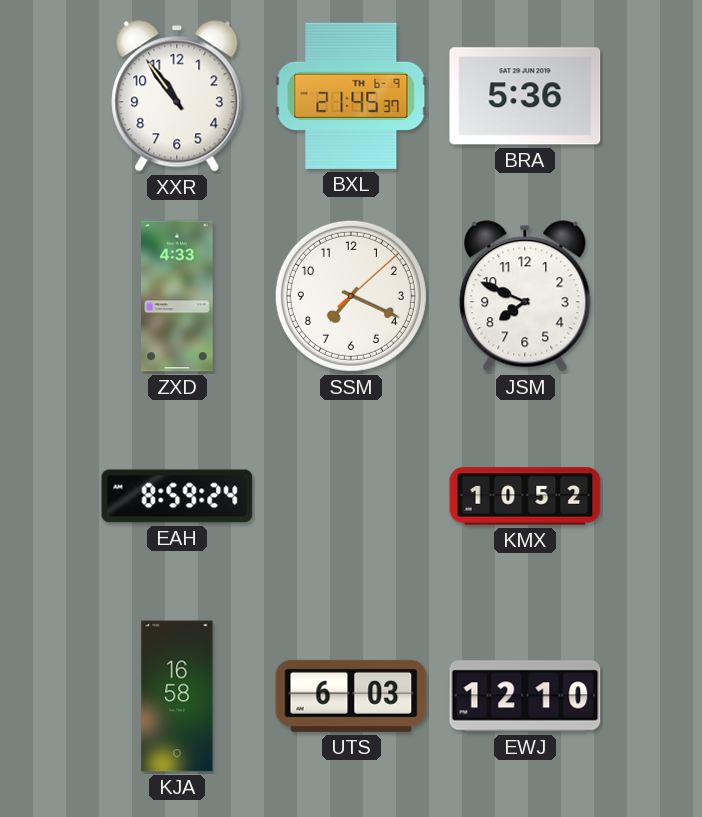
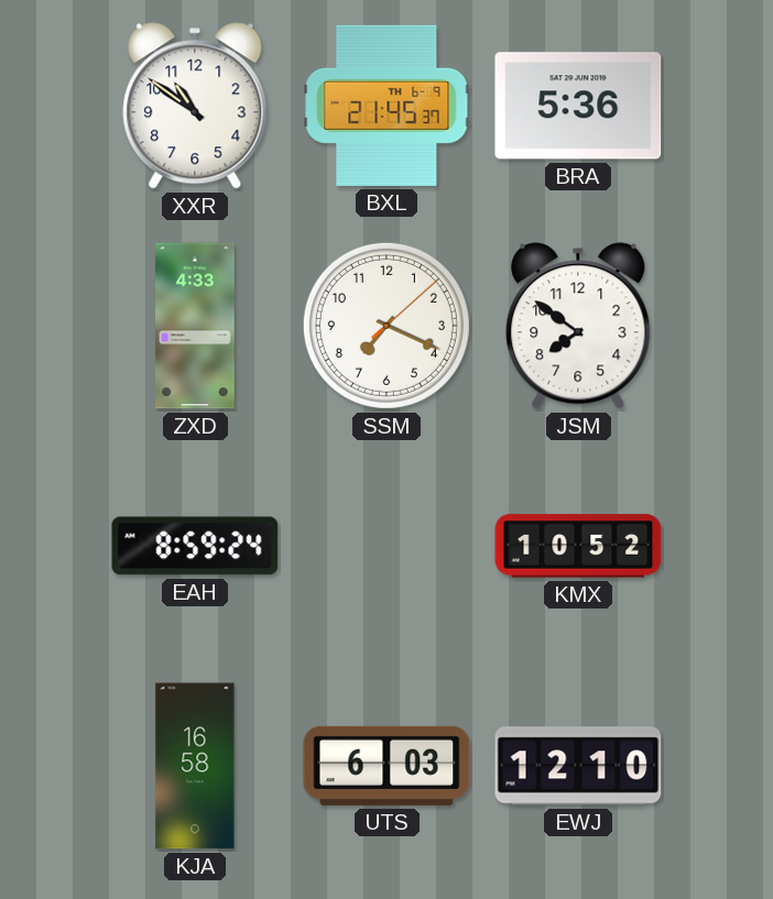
XXR: 10:54 -> 10:51
JSM: 7:49 -> 7:51
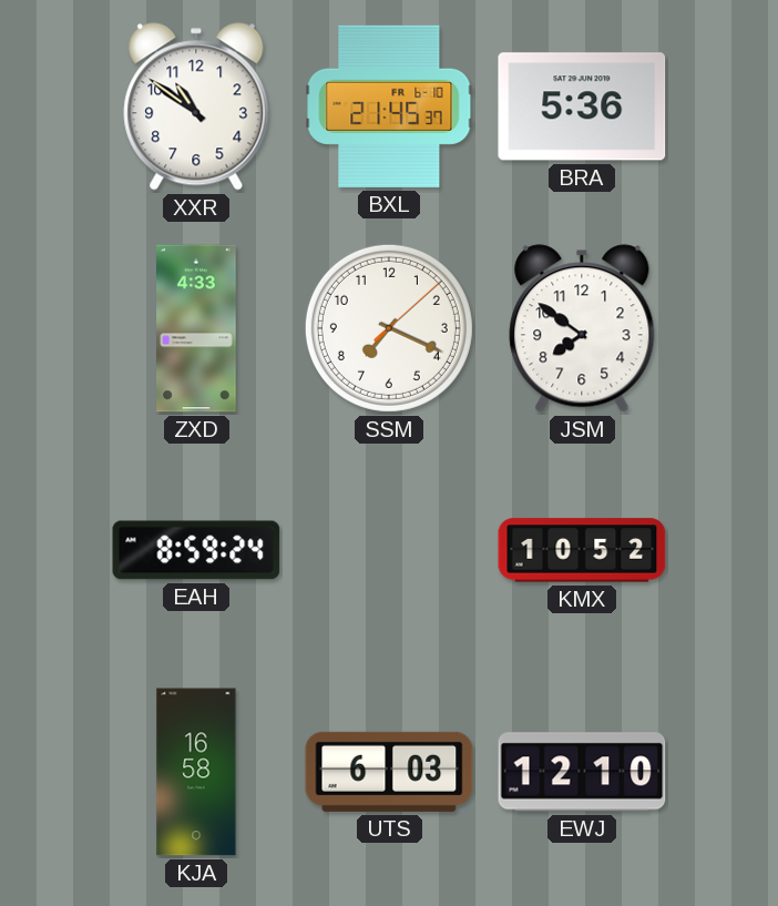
BXL date: TH 6-9 -> FR 6-10
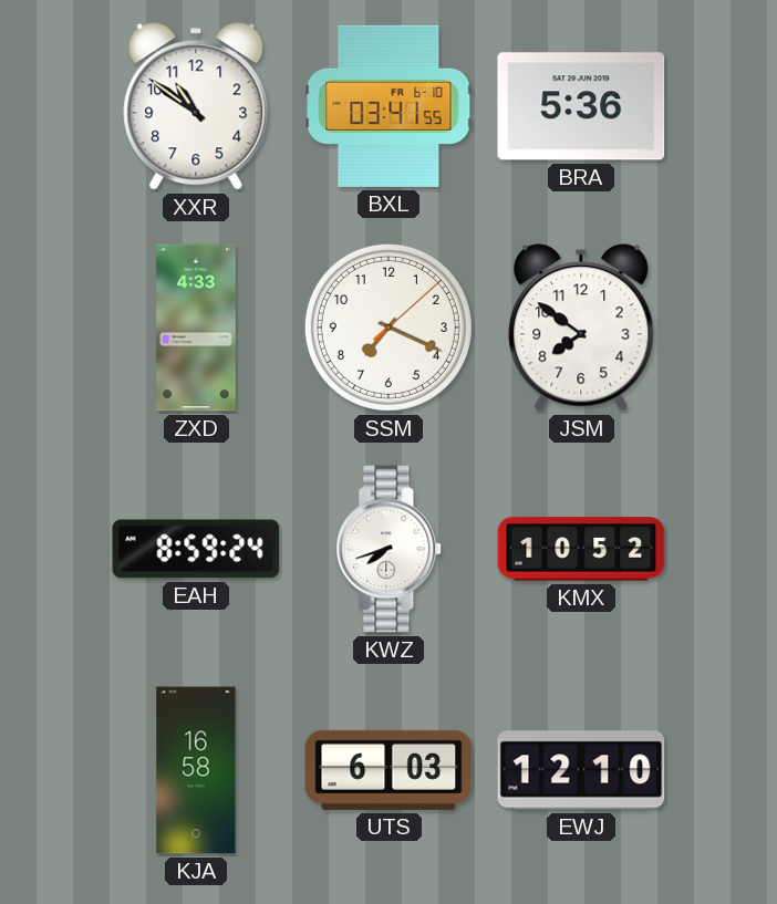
BXL: 21:45 -> 03:41
KWZ: none -> 7:42
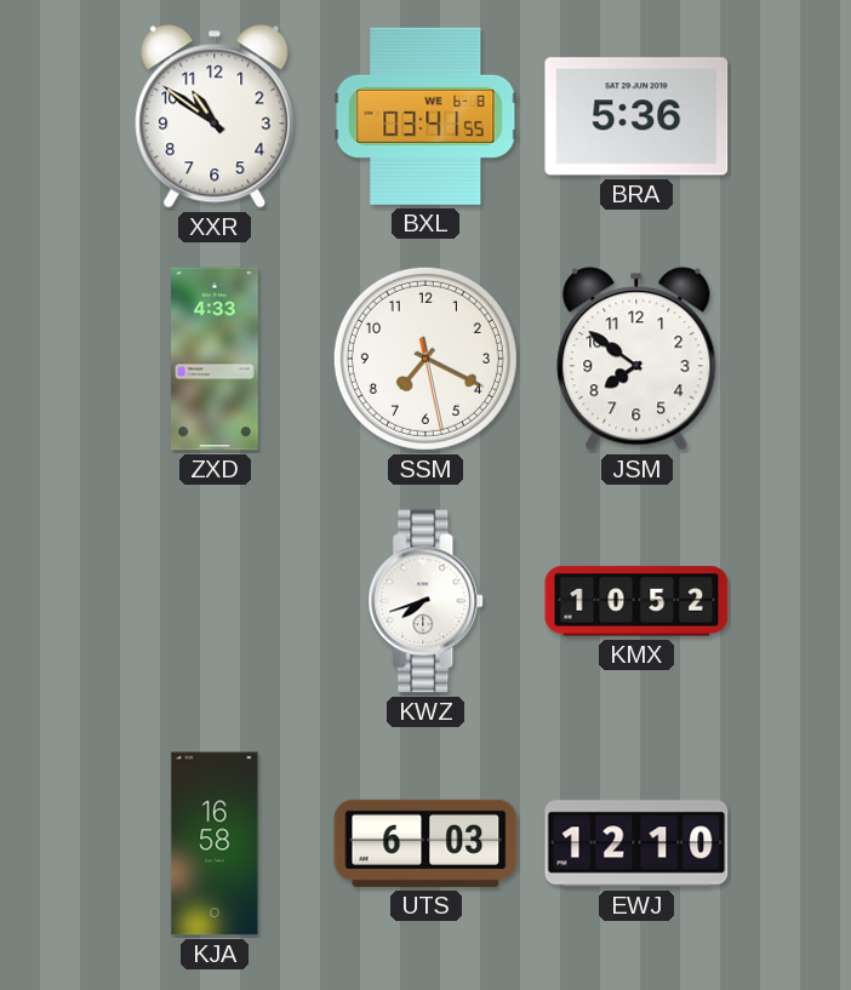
BXL date: FR 6-10 -> WE 6-8
SSM: 7:19:08 -> 7:19:28
EAH: 8:59 -> none
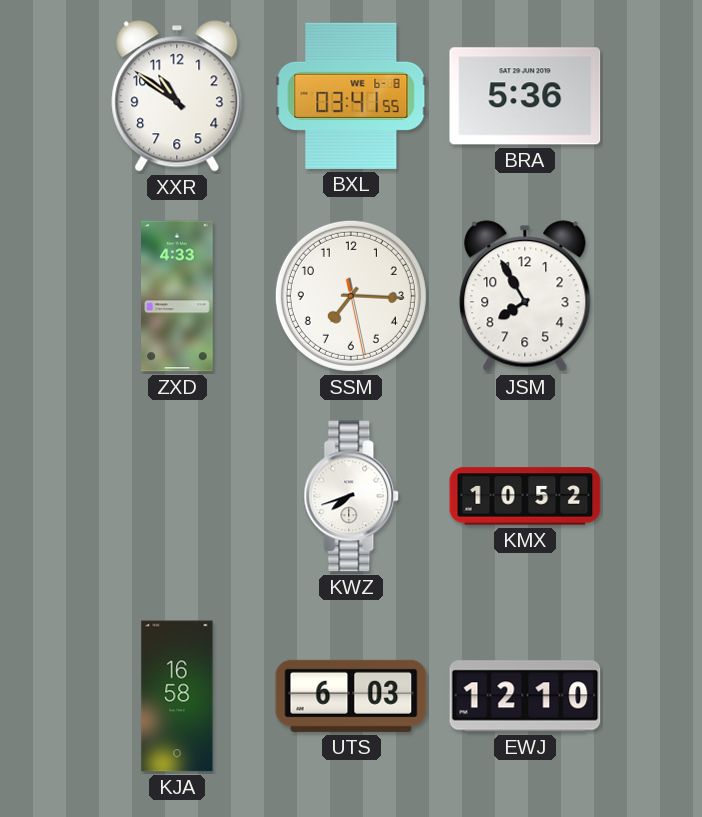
SSM: 7:19 -> 7:15
JSM: 7:51 -> 7:55
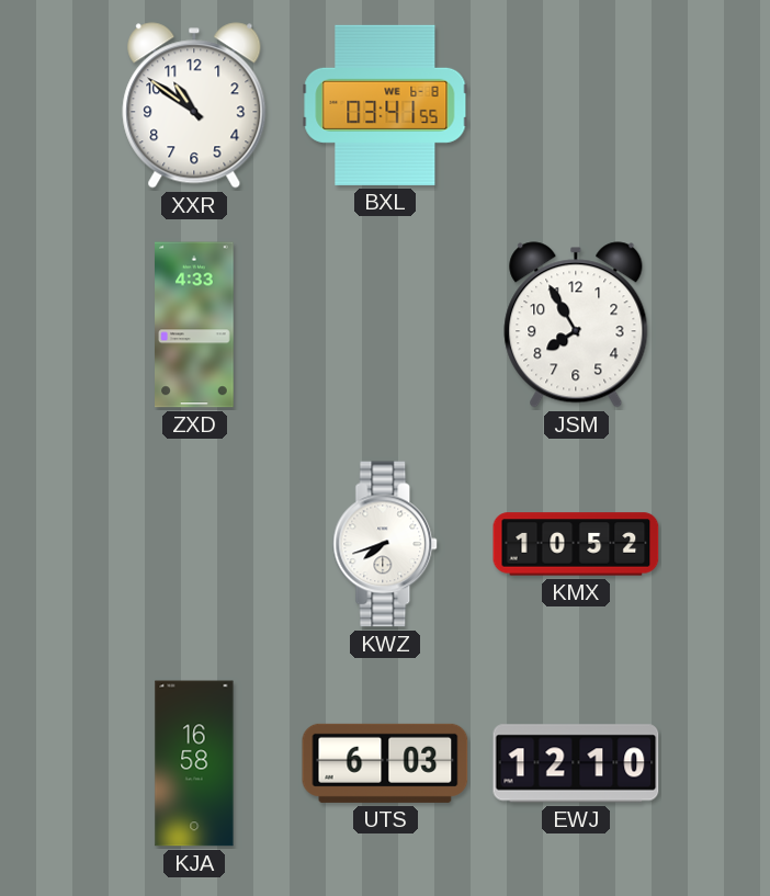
BRA: 5:36 -> none
SSM: 7:15 -> none
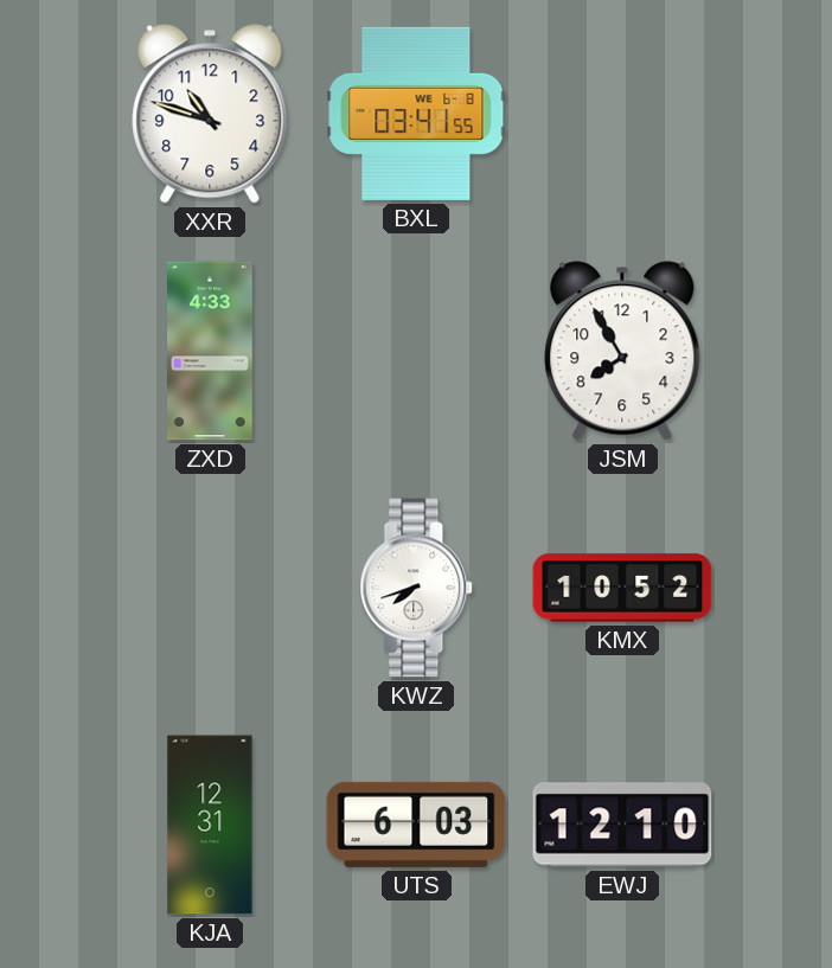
XXR: 10:51 -> 10:48
KJA: 16:58 -> 12:31
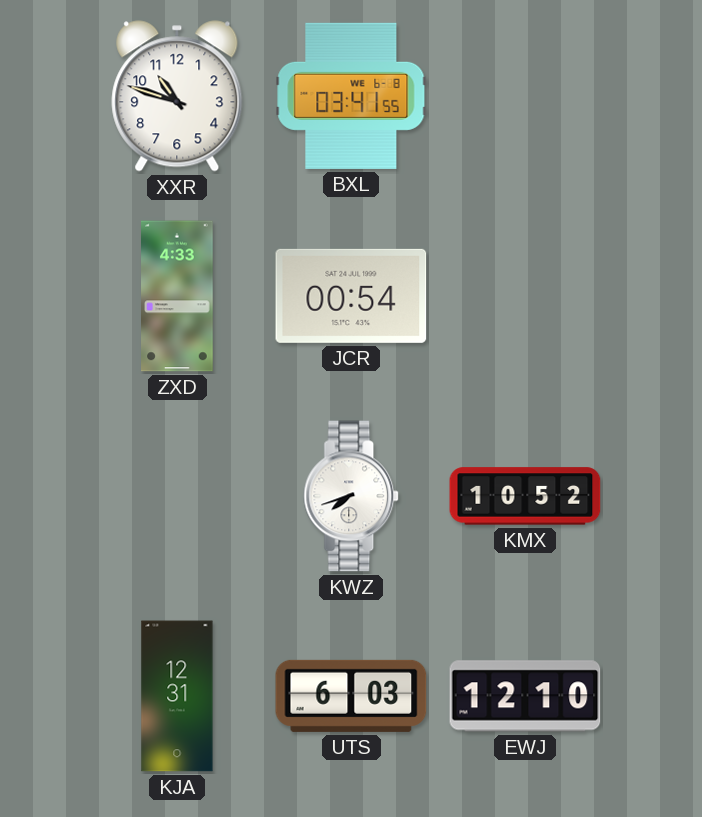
JCR: none -> 00:54
JSM: 7:55 -> none
